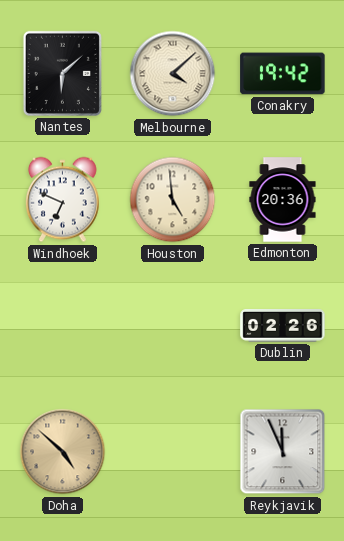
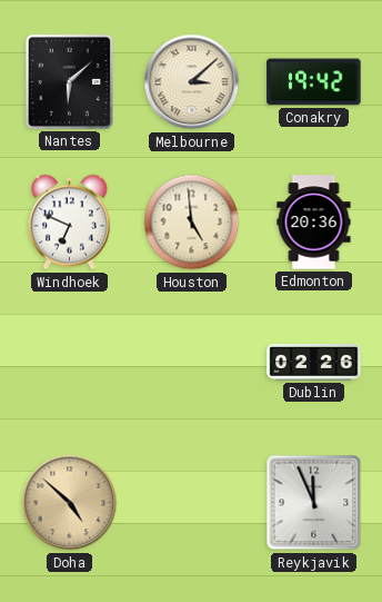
Melbourne: 4:08 -> 3:08
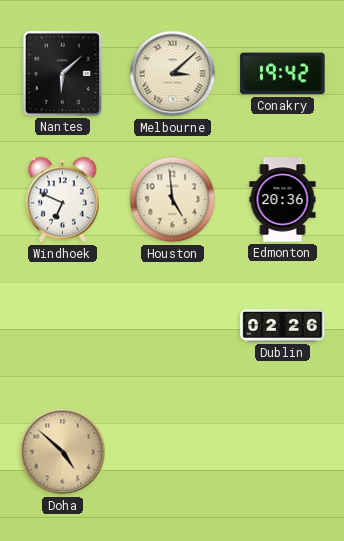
Reykjavik: 11:56 -> none
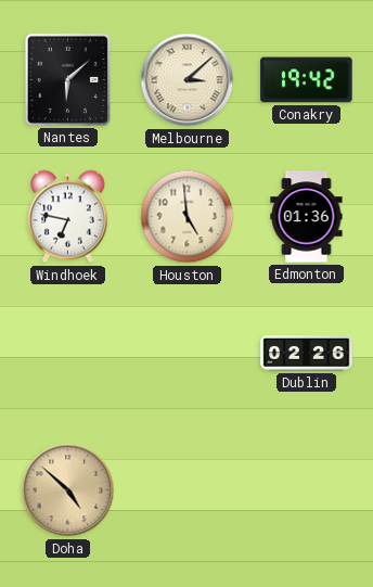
Windhoek: 6:49 -> 6:47
Edmonton: 20:36 -> 01:36
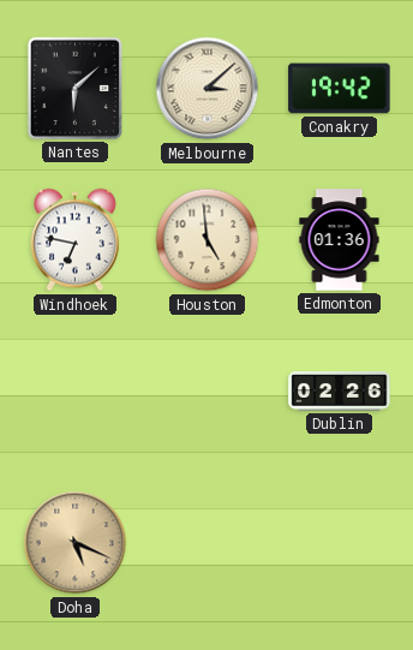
Doha: 4:52 -> 5:19
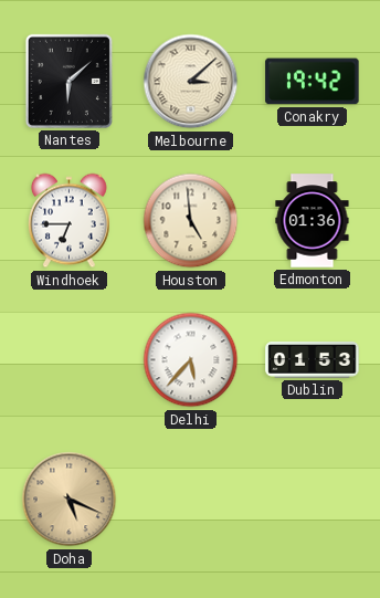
Windhoek: 6:47 -> 6:45
Delhi: none -> 5:37
Dublin: 02:26 -> 01:53
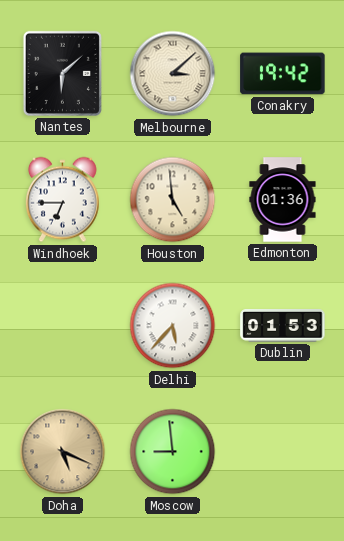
Moscow: none -> 8:59
